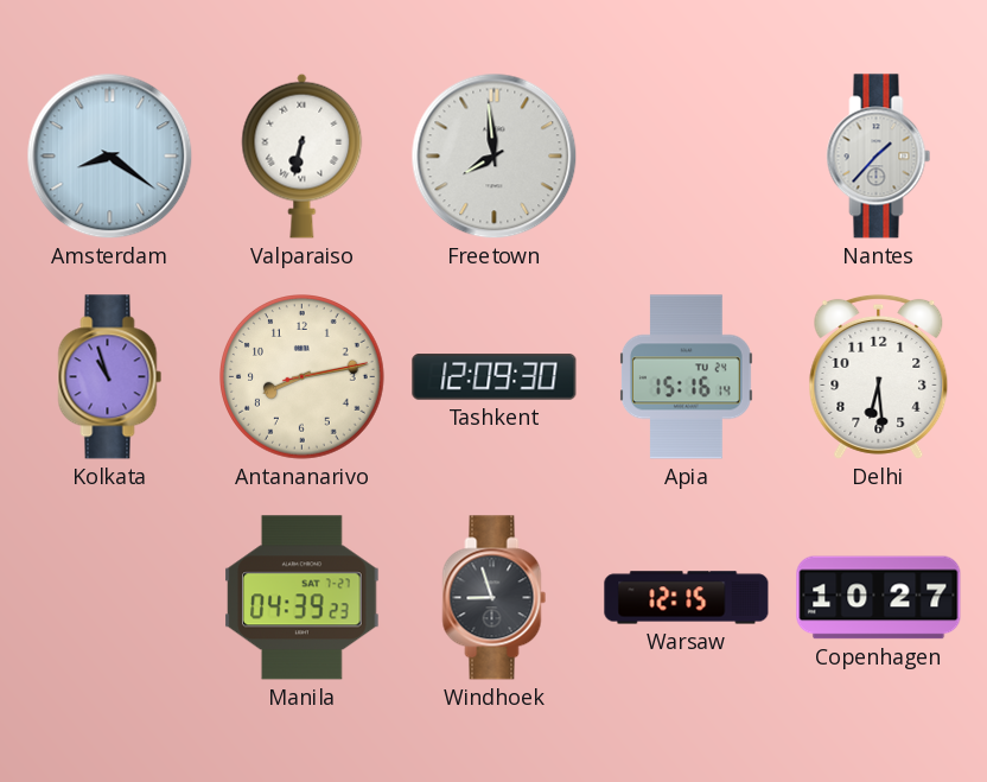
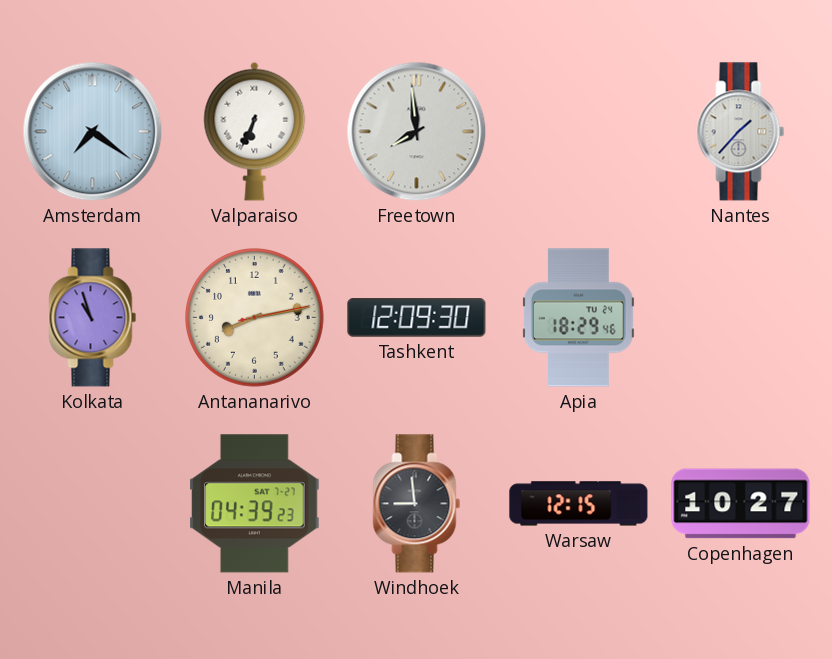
Amsterdam: 8:21 -> 7:21
Valparaiso: 6:32 -> 6:34
Apia: 15:16 -> 18:29
Delhi: 6:29 -> none
Windhoek: 8:57 -> 8:59
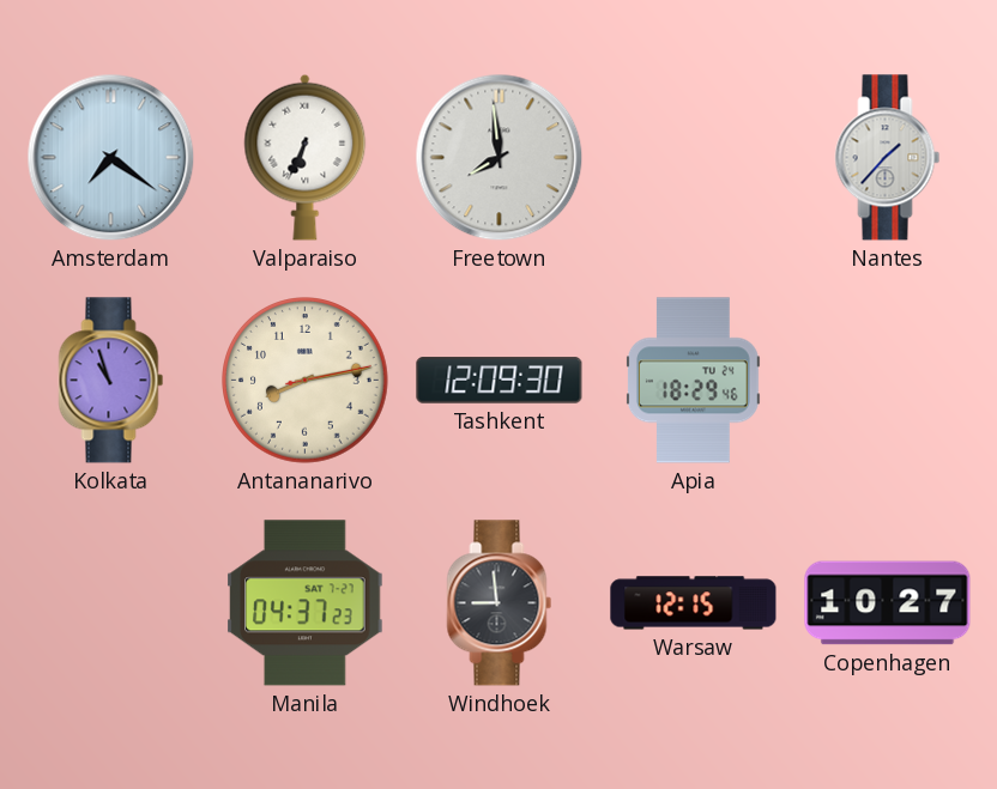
Manila: 04:39 -> 04:37
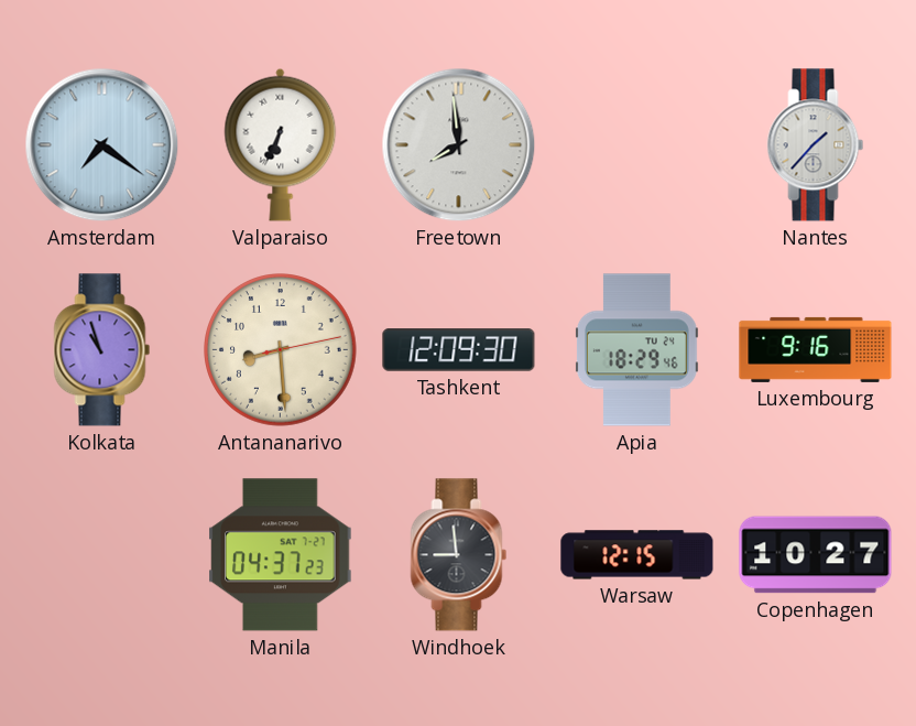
Antananarivo: 8:13 -> 8:29
Luxembourg: none -> 9:16
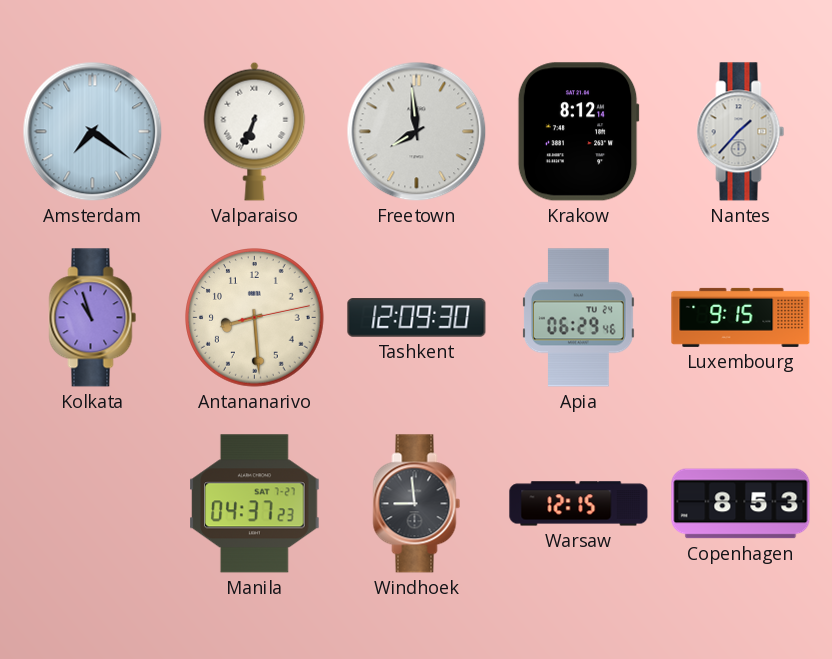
Krakow: none -> 8:12
Apia: 18:29 -> 06:29
Luxembourg: 9:16 -> 9:15
Copenhagen: 10:27 -> 8:53
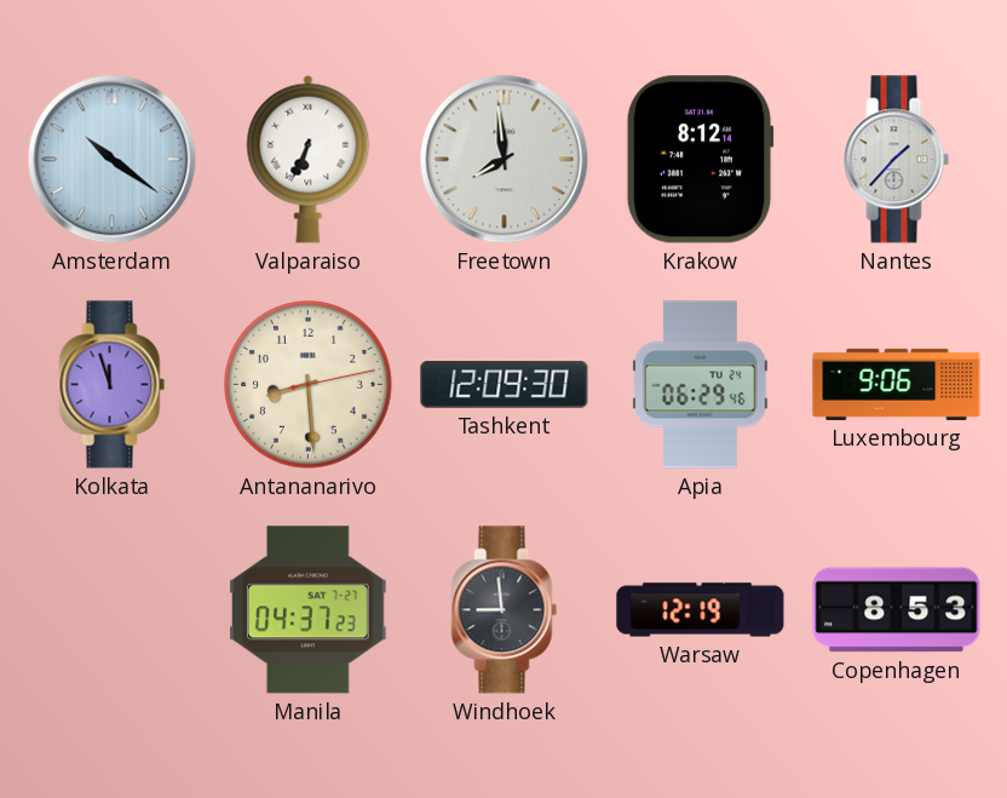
Amsterdam: 7:21 -> 10:21
Kolkata: 10:57 -> 11:57
Luxembourg: 9:15 -> 9:06
Warsaw: 12:15 -> 12:19
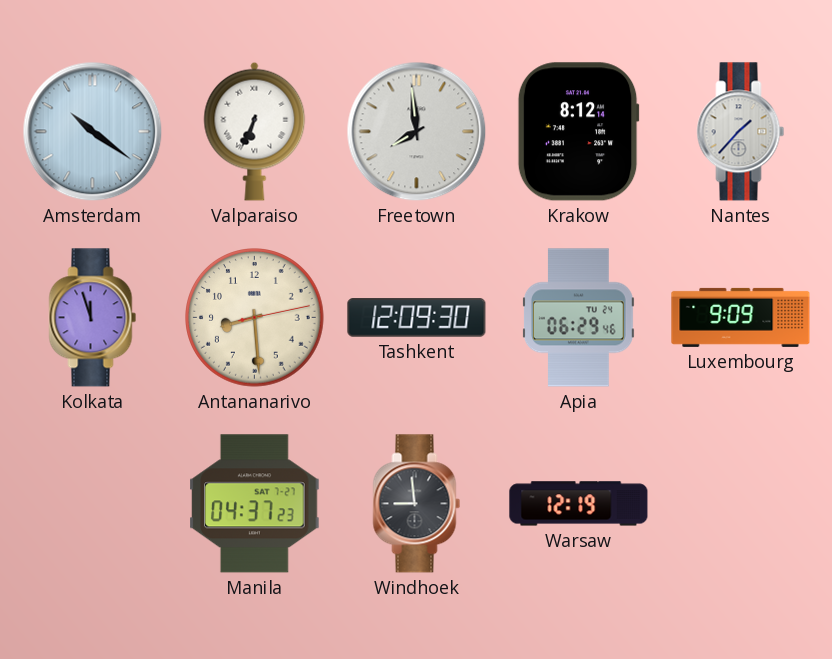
Luxembourg: 9:06 -> 9:09
Copenhagen: 8:53 -> none
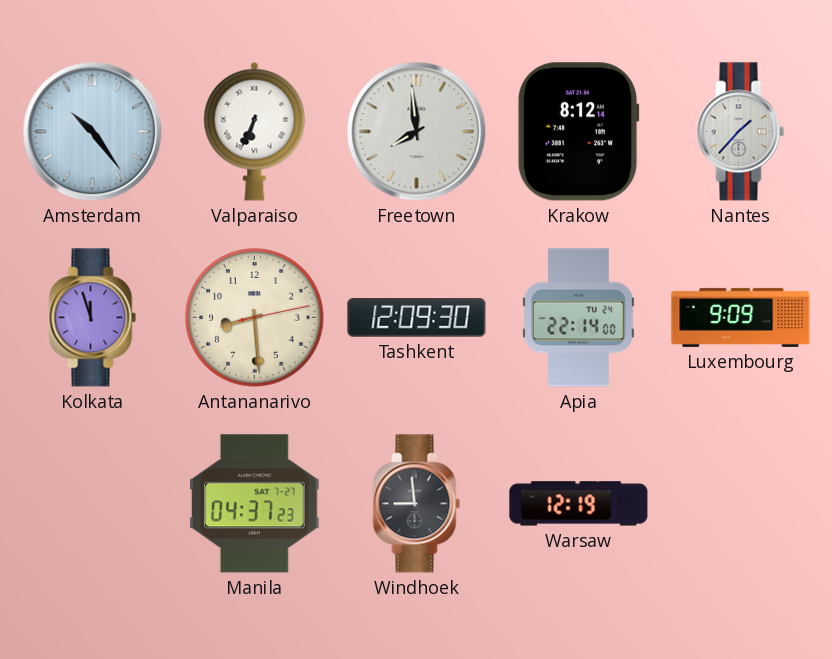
Amsterdam: 10:21 -> 10:24
Apia: 06:29 -> 22:14
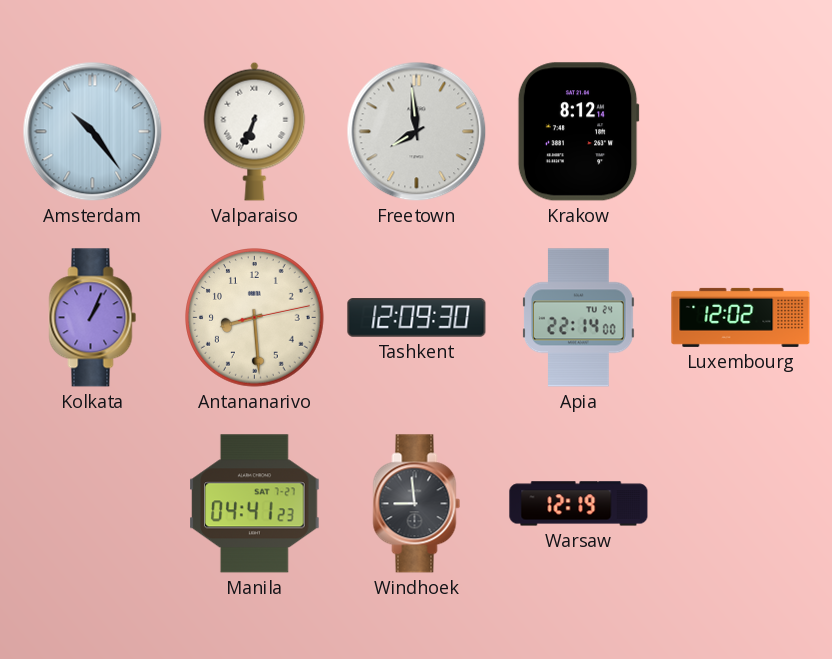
Nantes: 1:37 -> none
Kolkata: 11:57 -> 1:04
Luxembourg: 9:09 -> 12:02
Manila: 04:37 -> 04:41
